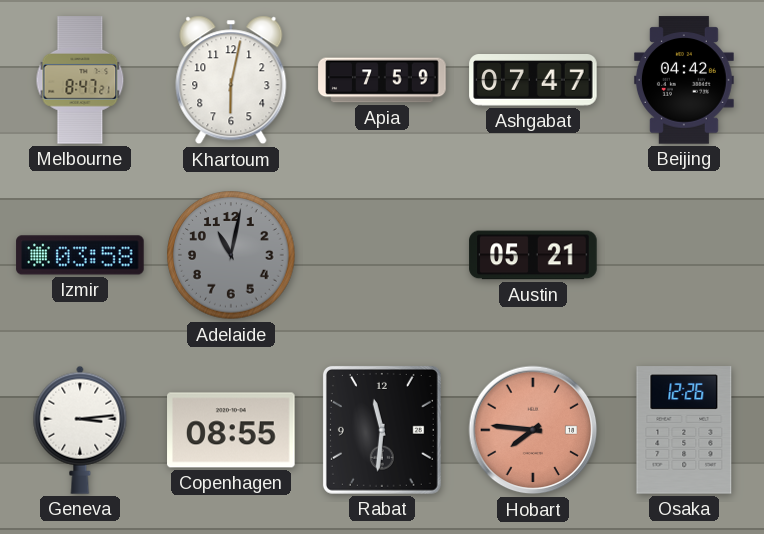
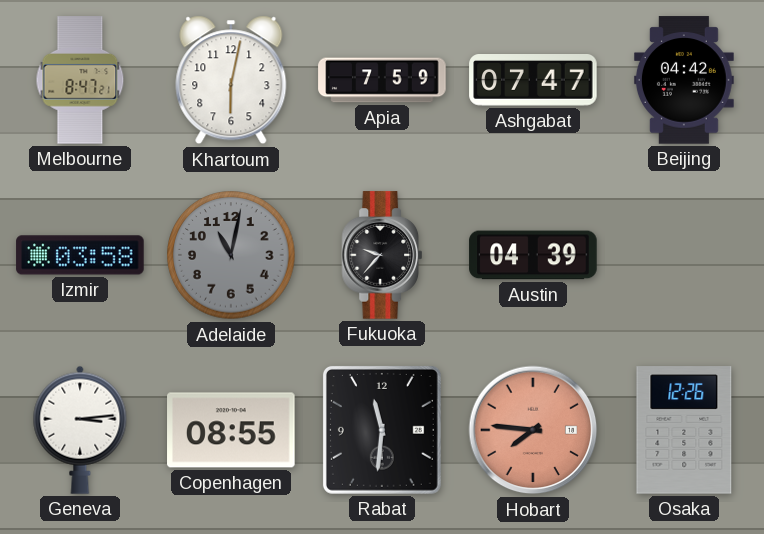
Fukuoka: none -> 9:37
Austin: 05:21 -> 04:39
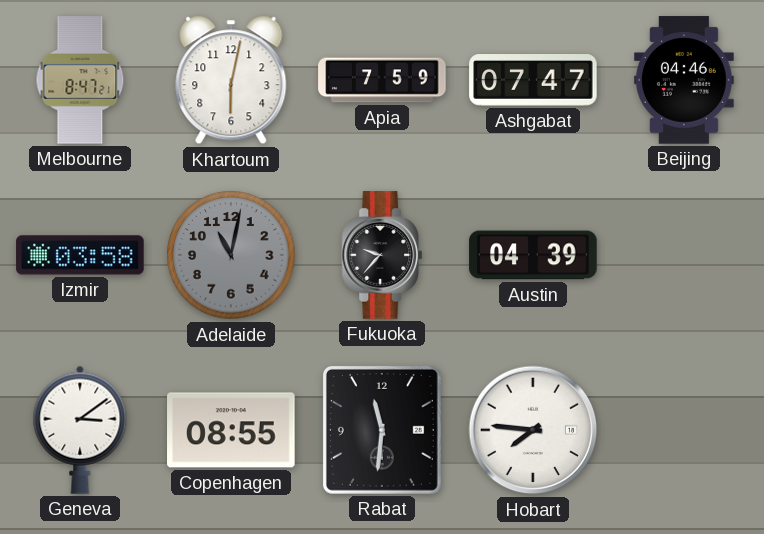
Beijing: 04:42 -> 04:46
Geneva: 3:14 -> 3:09
Hobart dial: salmon -> white
Osaka: 12:26 -> none
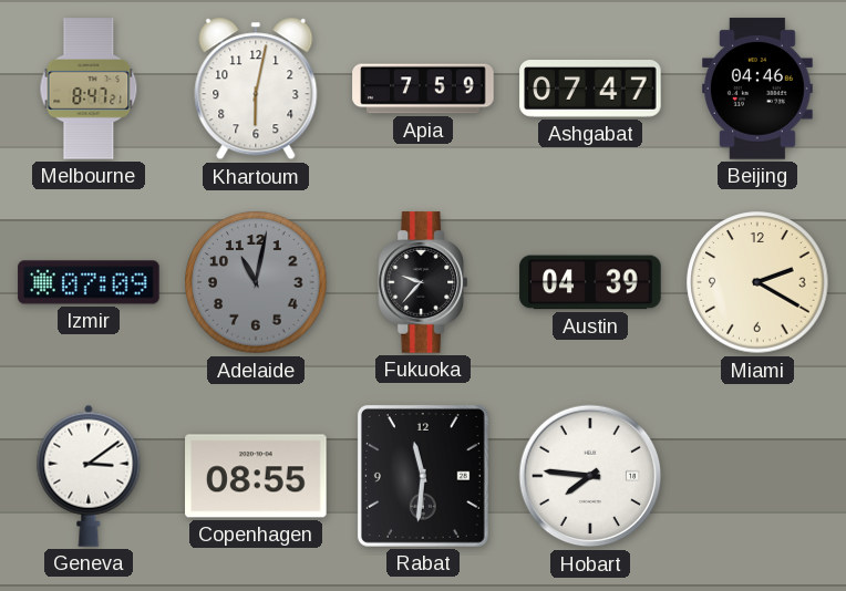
Izmir: 03:58 -> 07:09
Miami: none -> 2:20
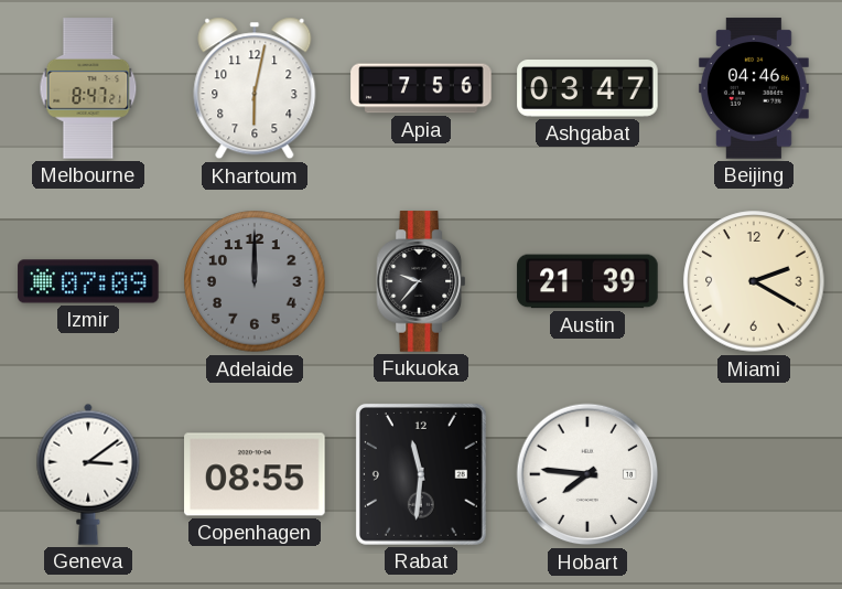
Apia: 7:59 -> 7:56
Ashgabat: 07:47 -> 03:47
Adelaide: 11:02 -> 12:00
Austin: 04:39 -> 21:39
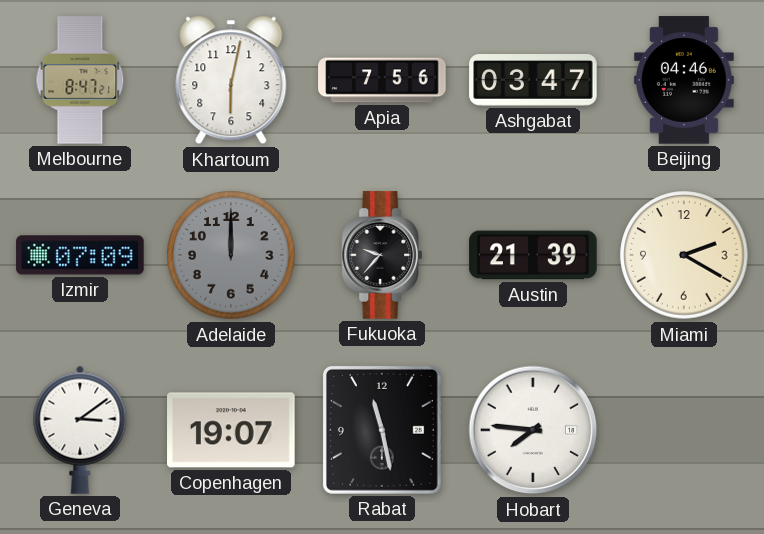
Copenhagen: 08:55 -> 19:07
Rabat: 11:31 -> 11:28
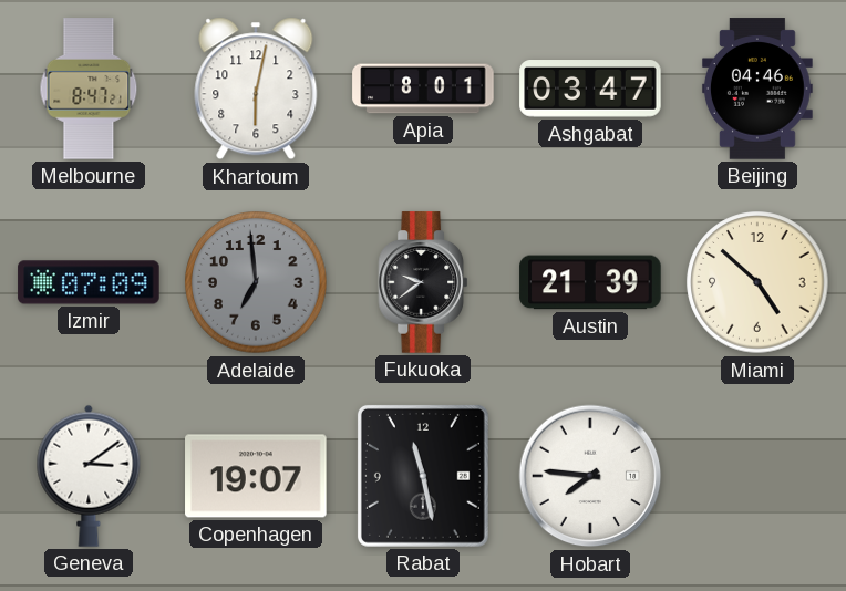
Apia: 7:56 -> 8:01
Adelaide: 12:00 -> 6:59
Fukuoka: 9:37 -> 9:39
Miami: 2:20 -> 4:52
